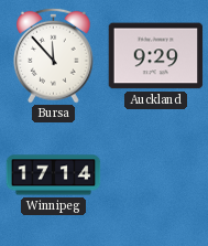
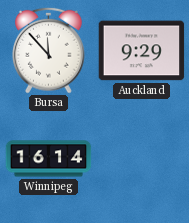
Winnipeg: 17:14 -> 16:14
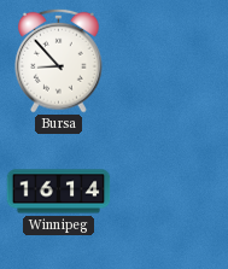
Bursa: 11:53 -> 8:53
Auckland: 9:29 -> none
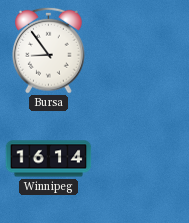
Bursa: 8:53 -> 8:54
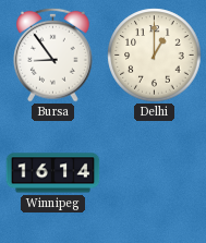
Delhi: none -> 1:00
